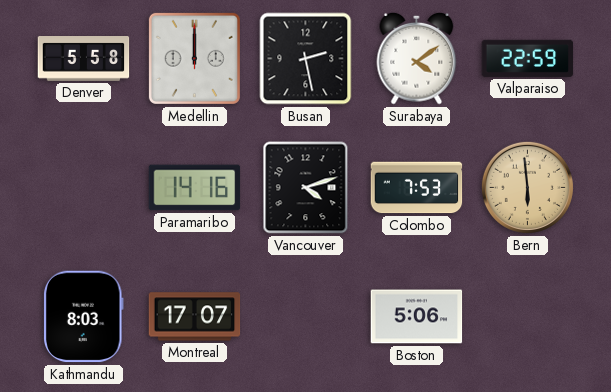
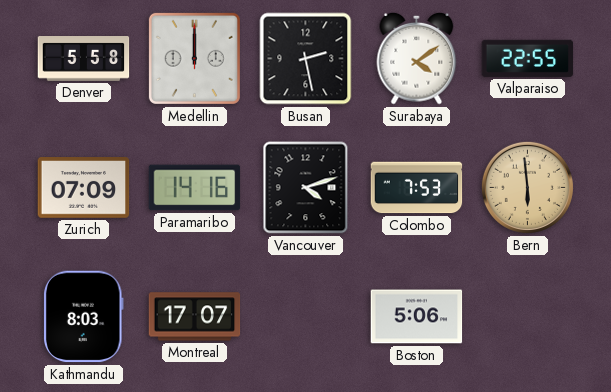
Valparaiso: 22:59 -> 22:55
Zurich: none -> 07:09
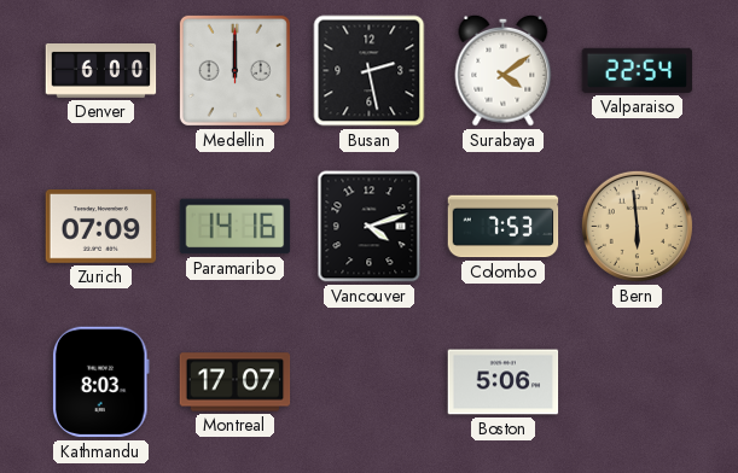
Denver: 5:58 -> 6:00
Valparaiso: 22:55 -> 22:54
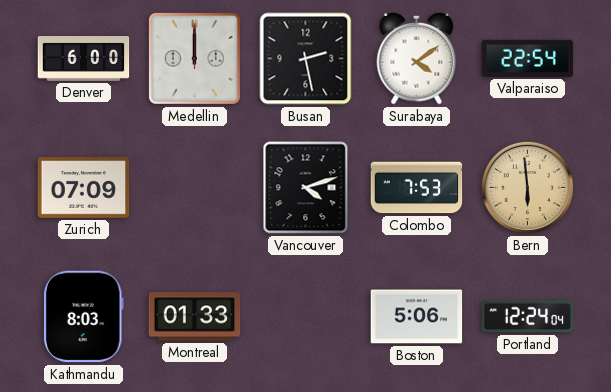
Paramaribo: 14:16 -> none
Montreal: 17:07 -> 01:33
Portland: none -> 12:24
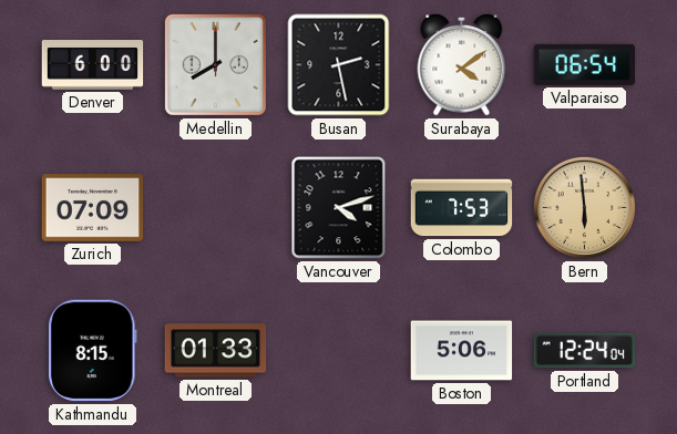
Medellin: 12:00 -> 8:00
Valparaiso: 22:54 -> 06:54
Kathmandu: 8:03 -> 8:15
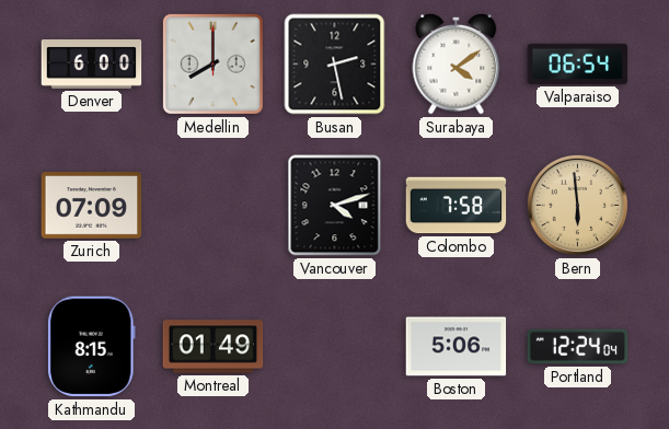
Colombo: 7:53 -> 7:58
Montreal: 01:33 -> 01:49
